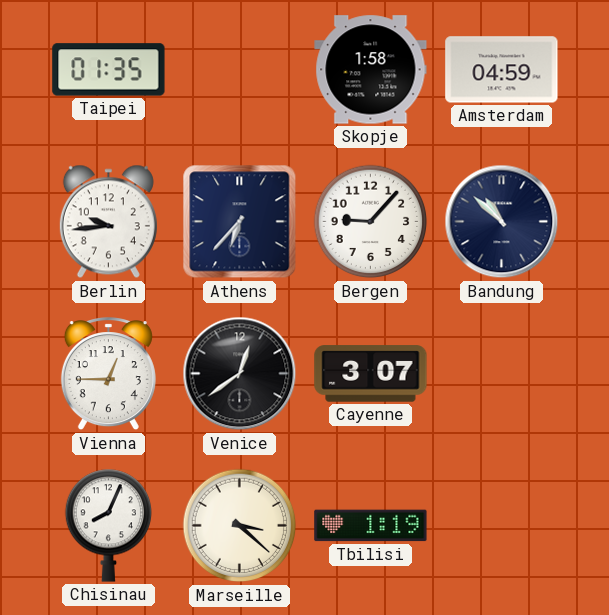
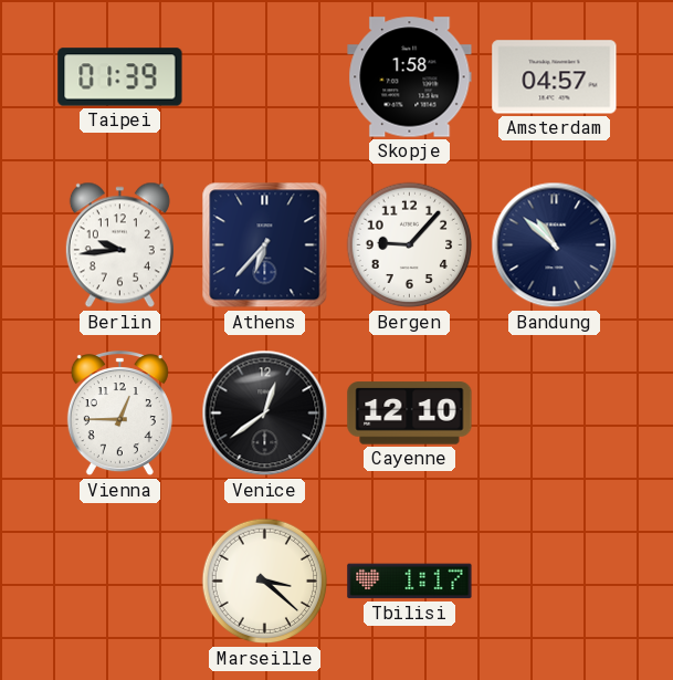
Taipei: 01:35 -> 01:39
Amsterdam: 04:59 -> 04:57
Cayenne: 3:07 -> 12:10
Chisinau: 8:04 -> none
Tbilisi: 1:19 -> 1:17
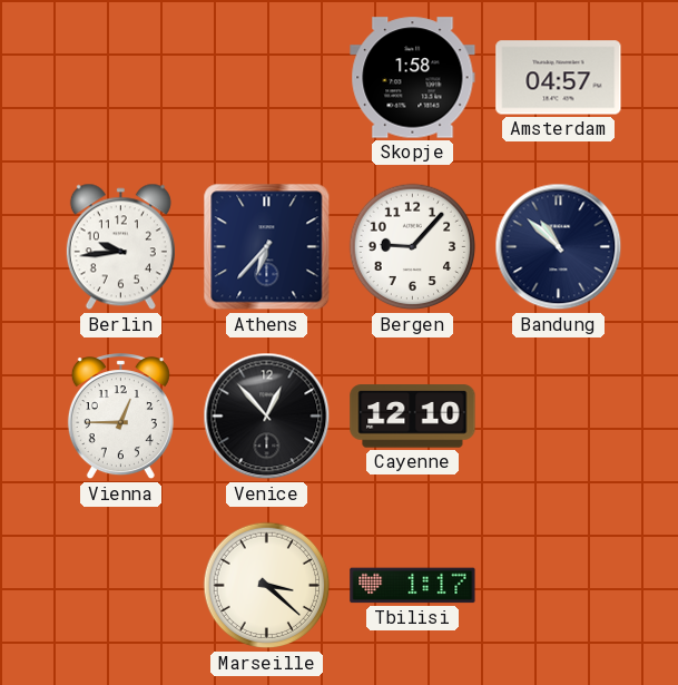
Taipei: 01:39 -> none
Venice: 12:39 -> 12:53
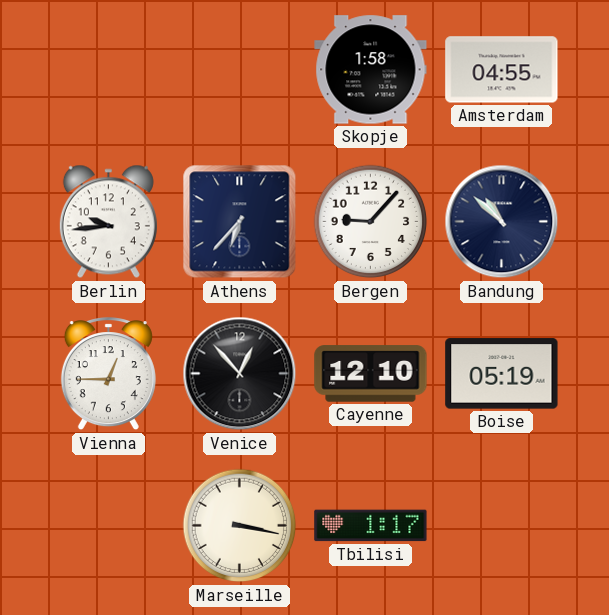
Amsterdam: 04:57 -> 04:55
Boise: none -> 05:19
Marseille: 3:22 -> 3:17
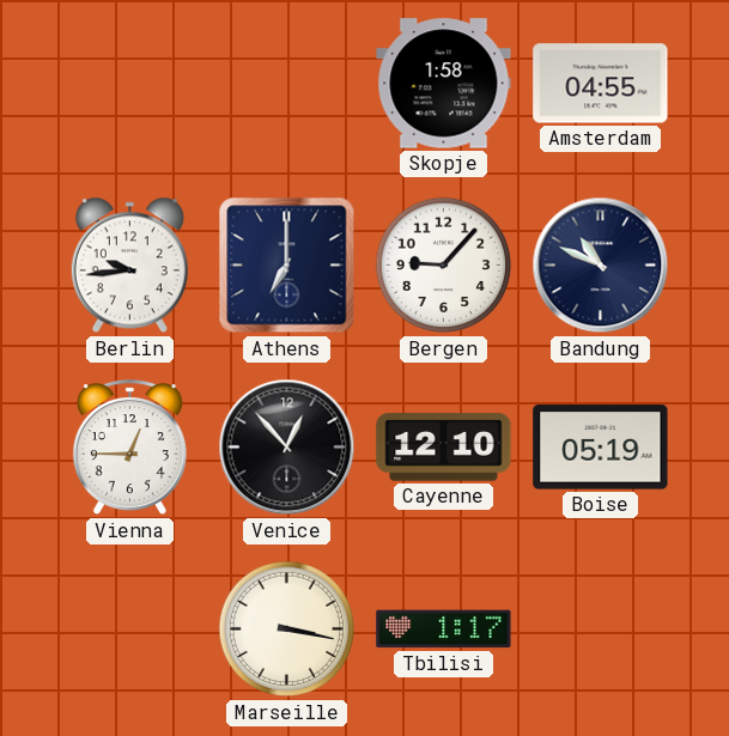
Athens: 6:37 -> 7:00
Bandung: 10:52 -> 10:49
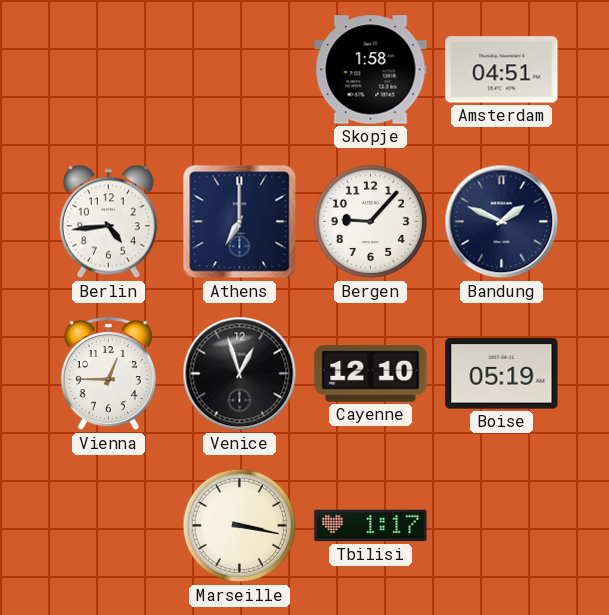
Amsterdam: 04:55 -> 04:51
Berlin: 9:44 -> 4:44
Bandung: 10:49 -> 1:49
Venice: 12:53 -> 12:57
